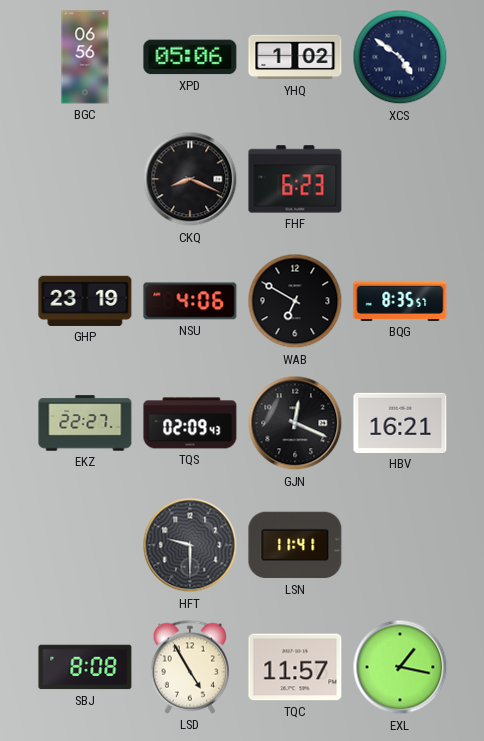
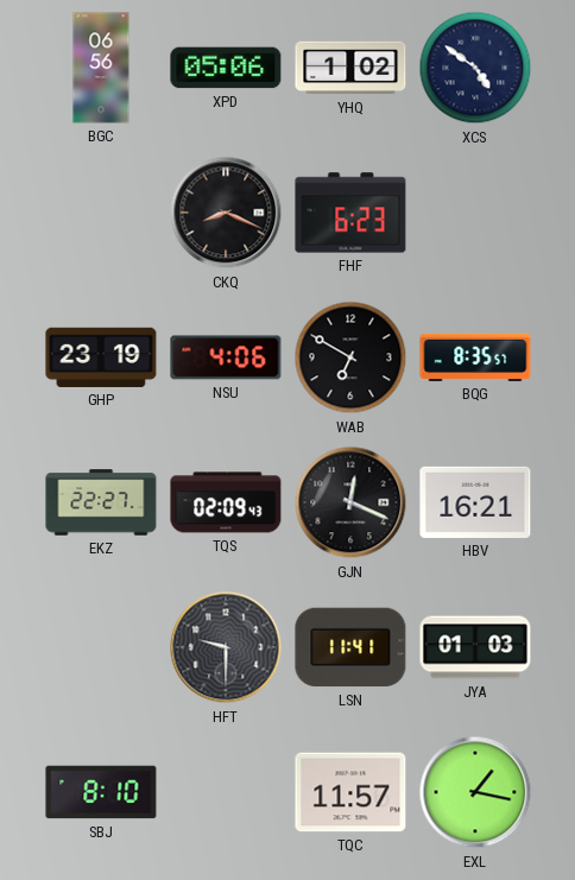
JYA: none -> 01:03
SBJ: 8:08 -> 8:10
LSD: 4:55 -> none
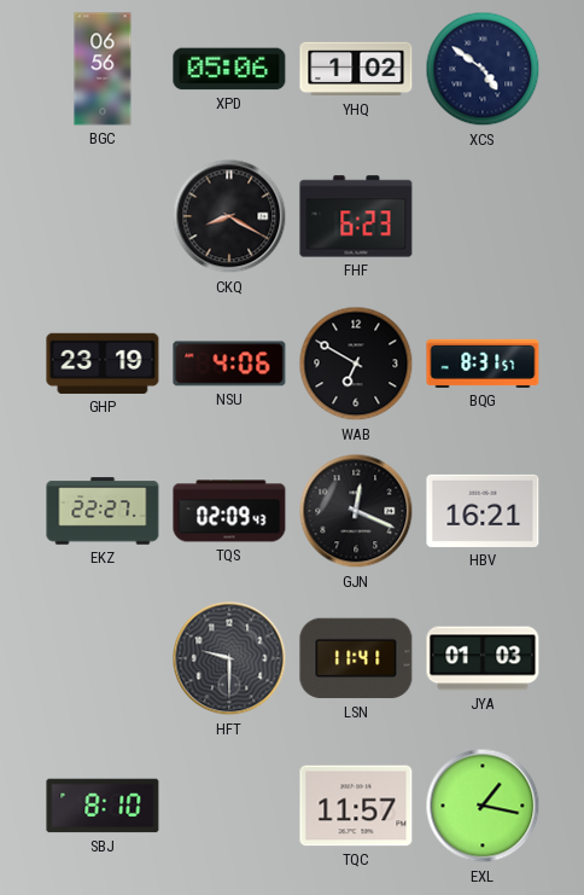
CKQ: 8:19 -> 8:20
BQG: 8:35 -> 8:31
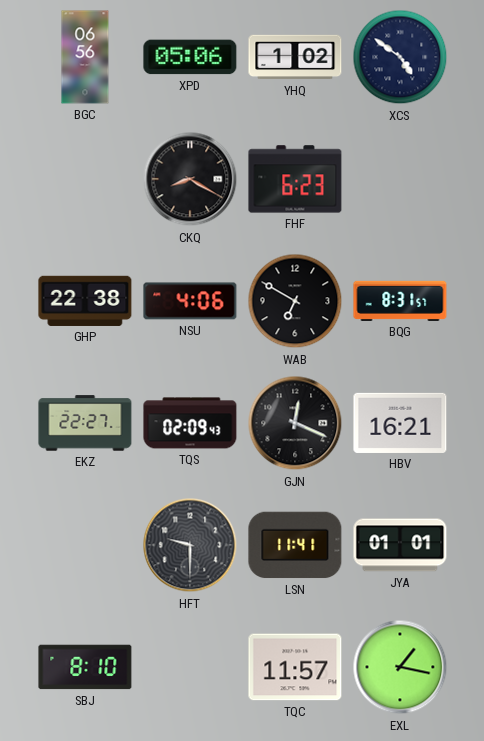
GHP: 23:19 -> 22:38
JYA: 01:03 -> 01:01
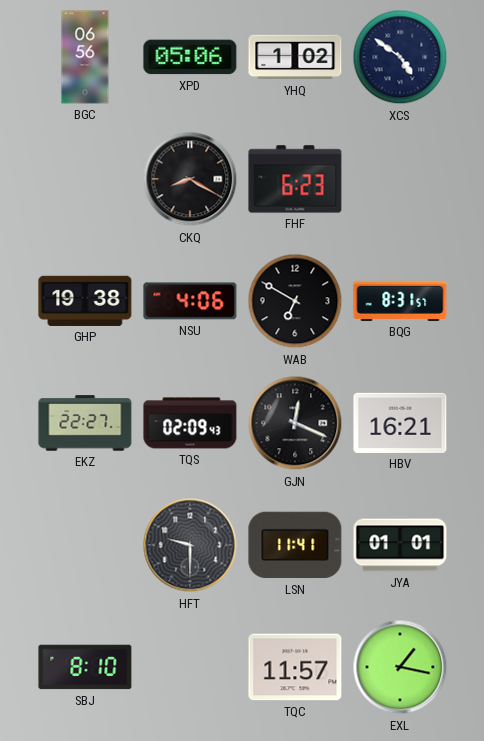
GHP: 22:38 -> 19:38
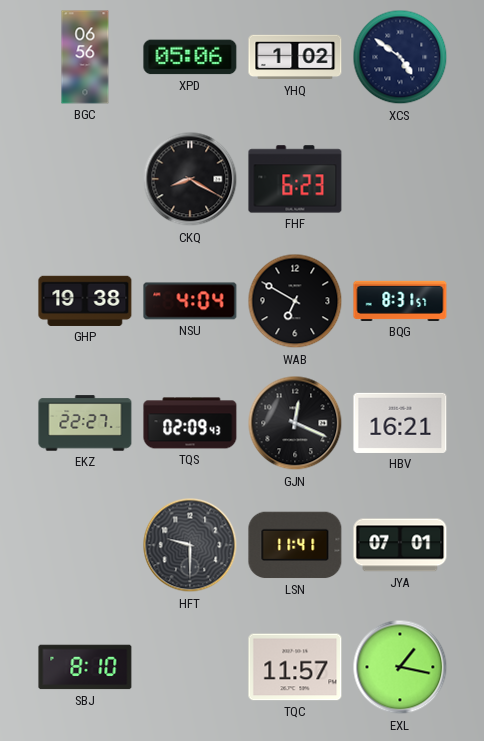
NSU: 4:06 -> 4:04
JYA: 01:01 -> 07:01
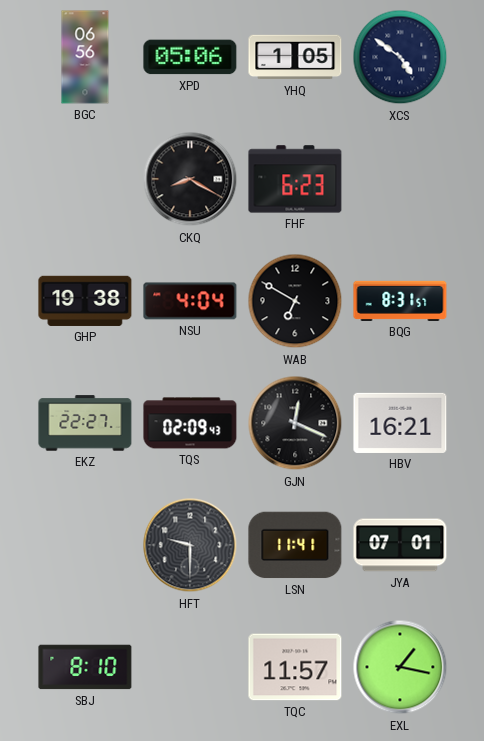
YHQ: 1:02 -> 1:05
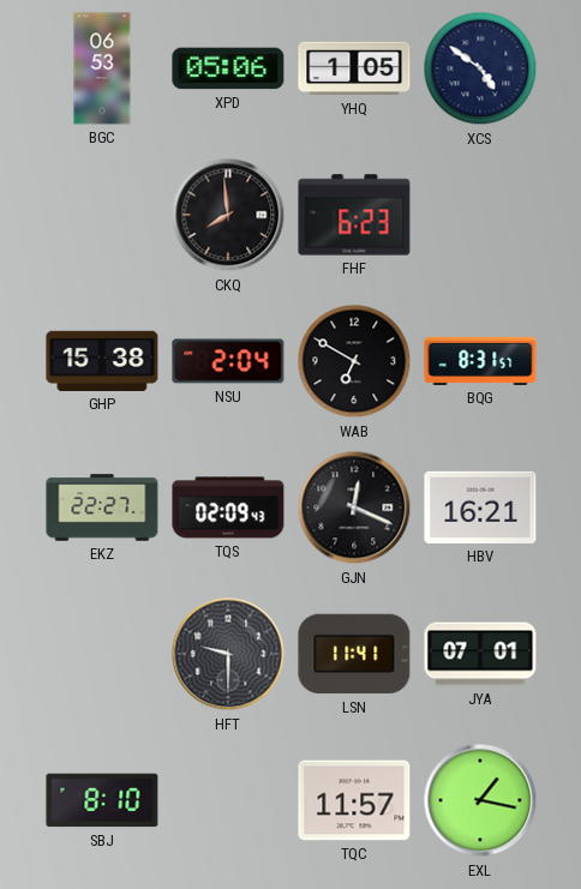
BGC: 06:56 -> 06:53
CKQ: 8:20 -> 7:59
GHP: 19:38 -> 15:38
NSU: 4:04 -> 2:04
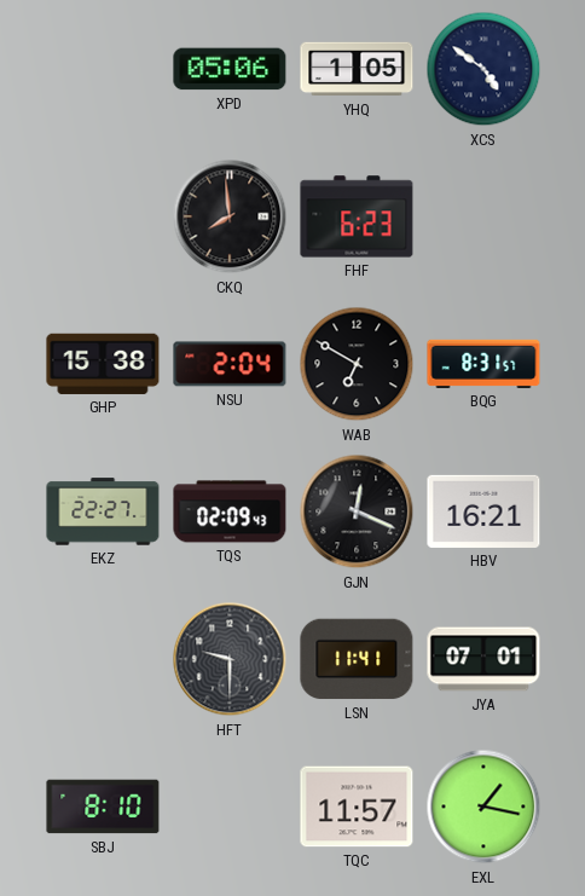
BGC: 06:53 -> none
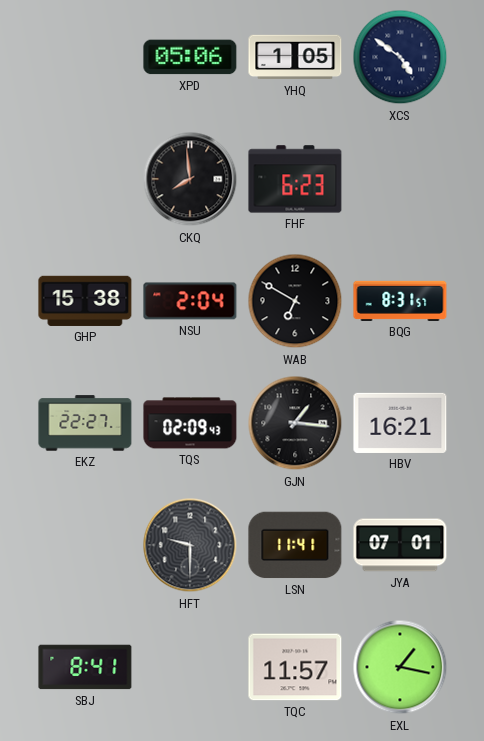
GJN: 12:19 -> 1:16
SBJ: 8:10 -> 8:41
